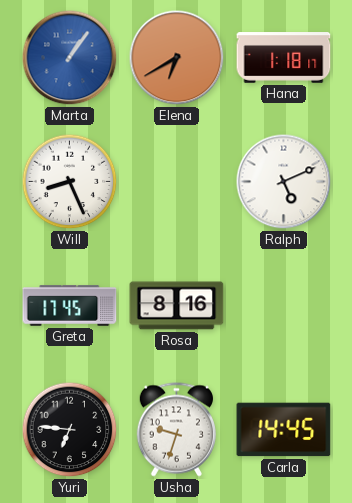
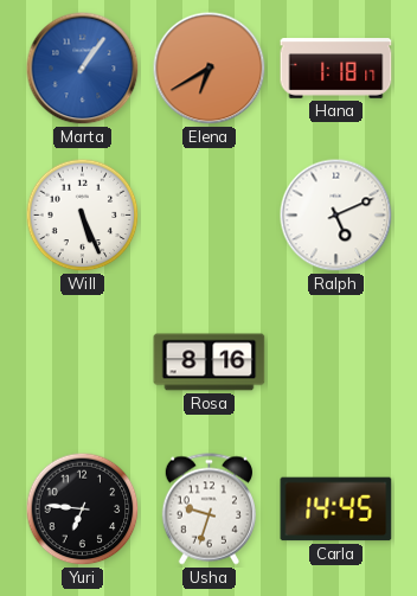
Will: 8:26 -> 5:26
Greta: 17:45 -> none
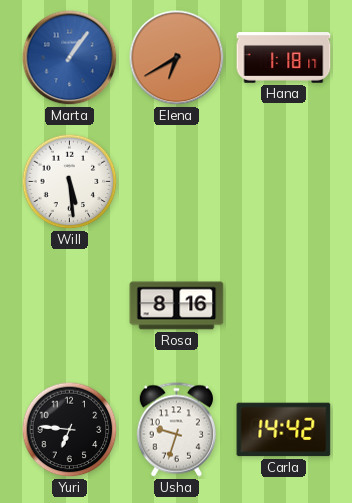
Will: 5:26 -> 5:29
Ralph: 5:11 -> none
Carla: 14:45 -> 14:42
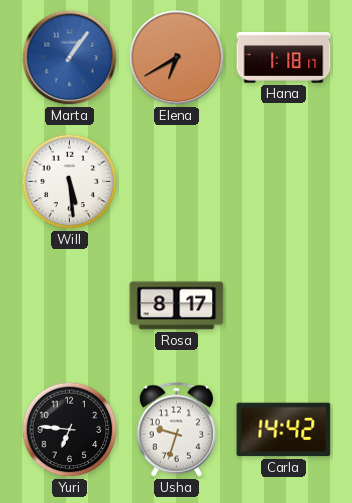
Rosa: 8:16 -> 8:17
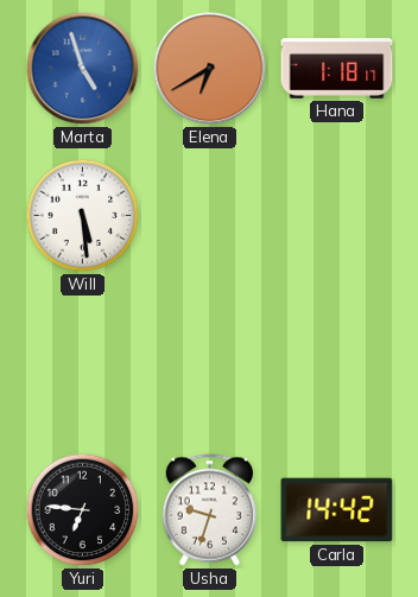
Marta: 1:06 -> 4:57
Rosa: 8:17 -> none
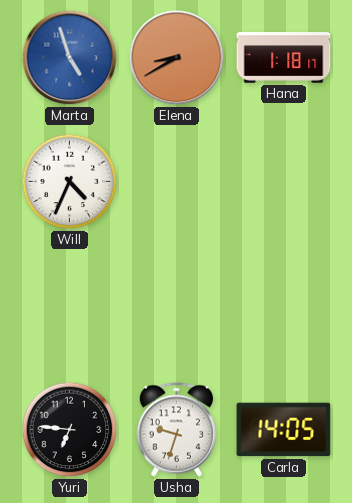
Elena: 6:40 -> 8:40
Will: 5:29 -> 4:34
Carla: 14:42 -> 14:05
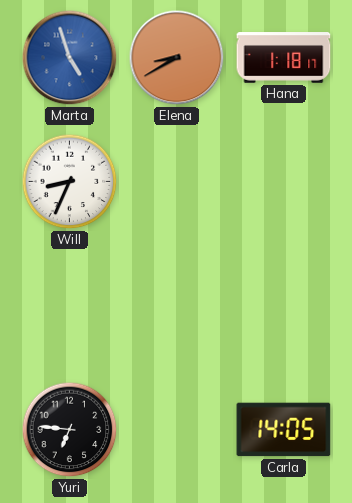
Will: 4:34 -> 8:34
Usha: 9:33 -> none
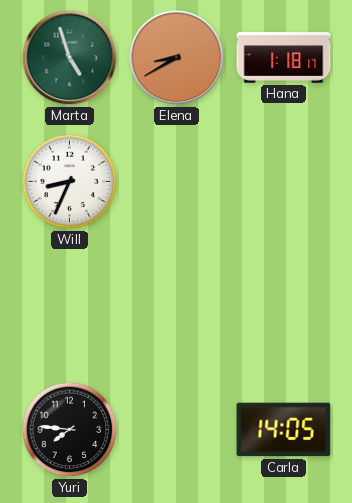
Marta dial: blue -> green
Yuri: 6:46 -> 7:46
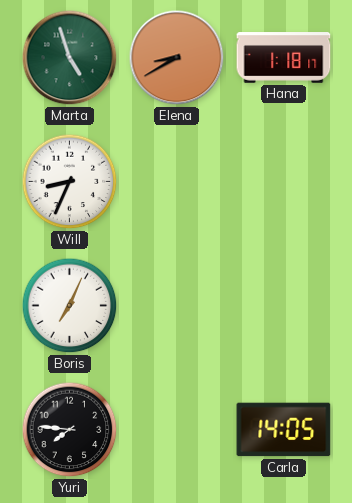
Boris: none -> 7:04
